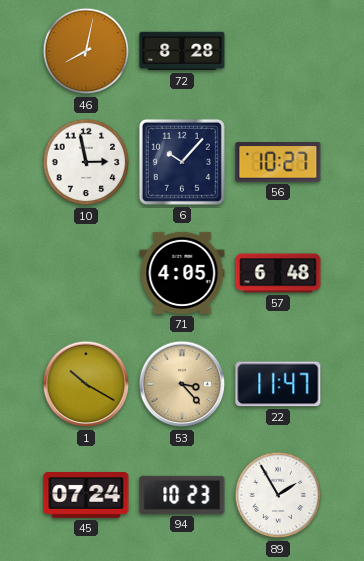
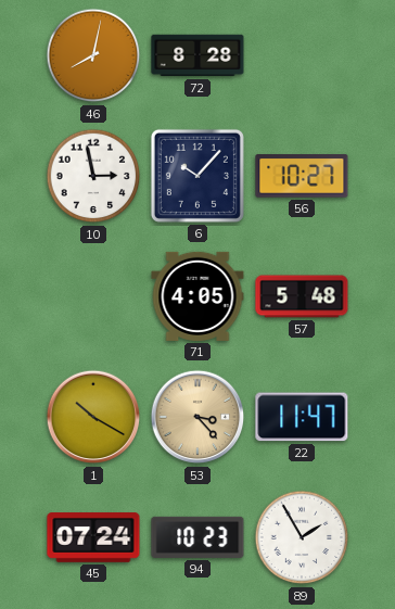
57: 6:48 -> 5:48
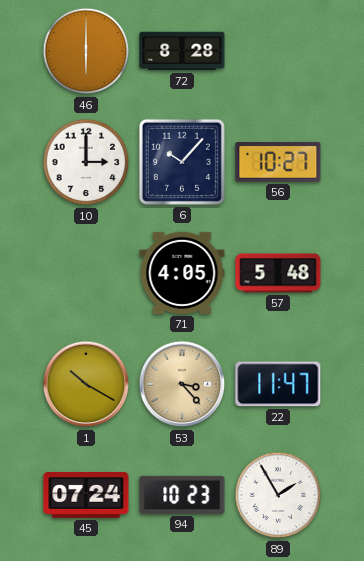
46: 8:02 -> 6:00
10: 2:58 -> 3:00
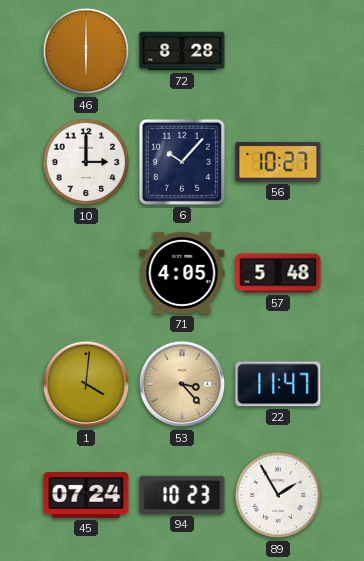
1: 10:20 -> 4:01
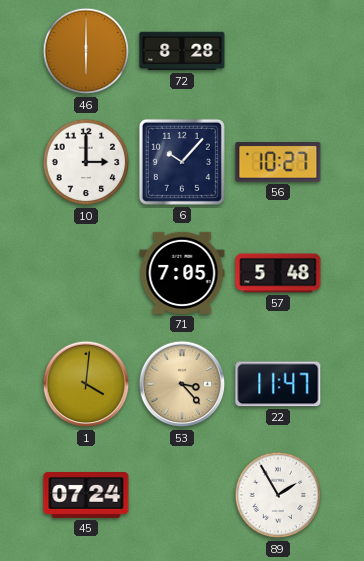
71: 4:05 -> 7:05
94: 10:23 -> none
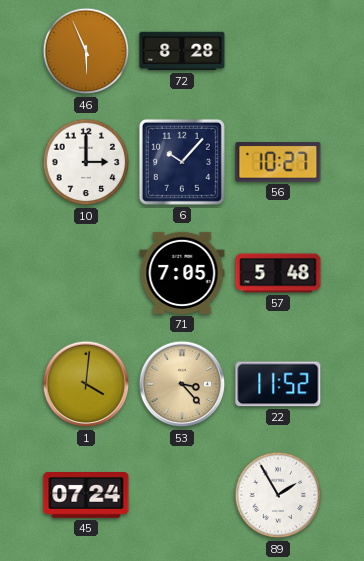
46: 6:00 -> 5:56
22: 11:47 -> 11:52
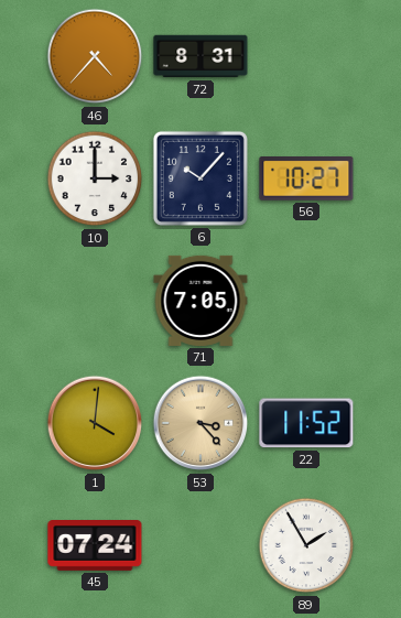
46: 5:56 -> 4:37
72: 8:28 -> 8:31
57: 5:48 -> none
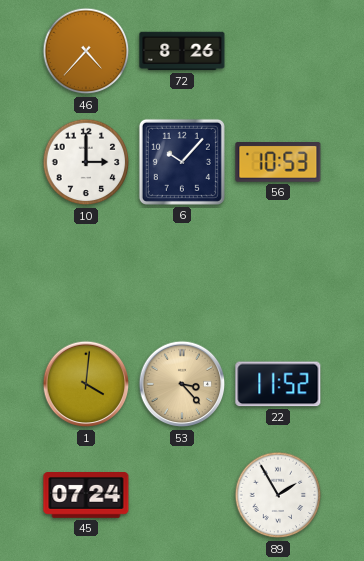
72: 8:31 -> 8:26
56: 10:27 -> 10:53
71: 7:05 -> none
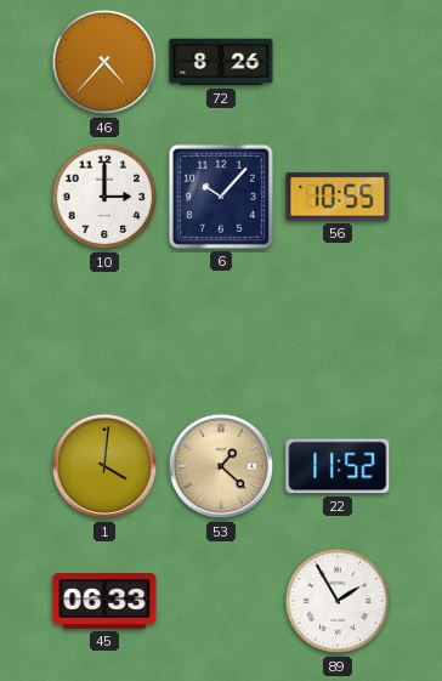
56: 10:53 -> 10:55
53: 3:23 -> 1:22
45: 07:24 -> 06:33
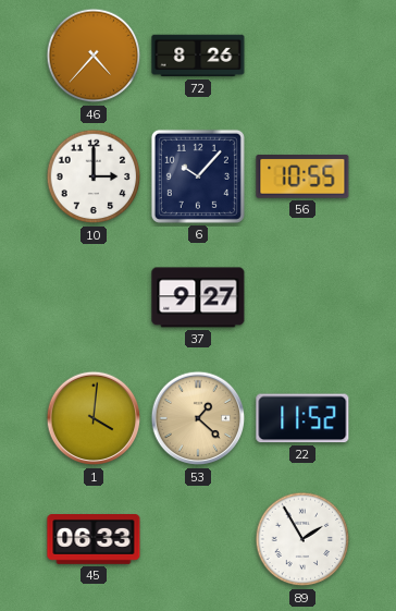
37: none -> 9:27
